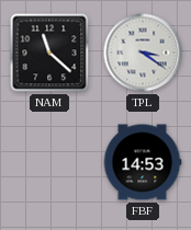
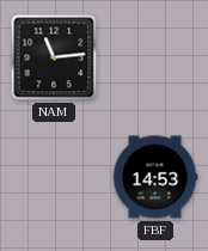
NAM: 11:22 -> 11:14
TPL: 3:21 -> none
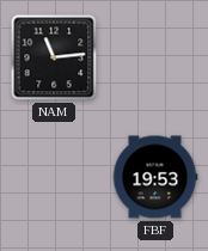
FBF: 14:53 -> 19:53
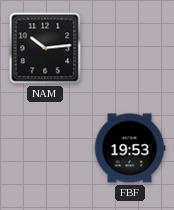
NAM: 11:14 -> 10:14
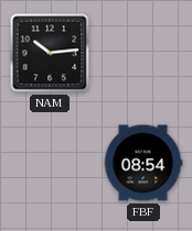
FBF: 19:53 -> 08:54
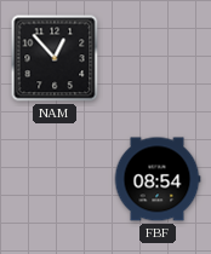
NAM: 10:14 -> 12:53
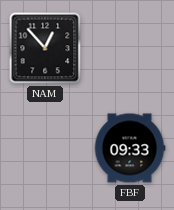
FBF: 08:54 -> 09:33
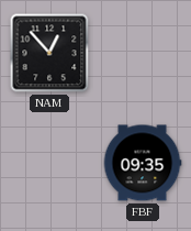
FBF: 09:33 -> 09:35
